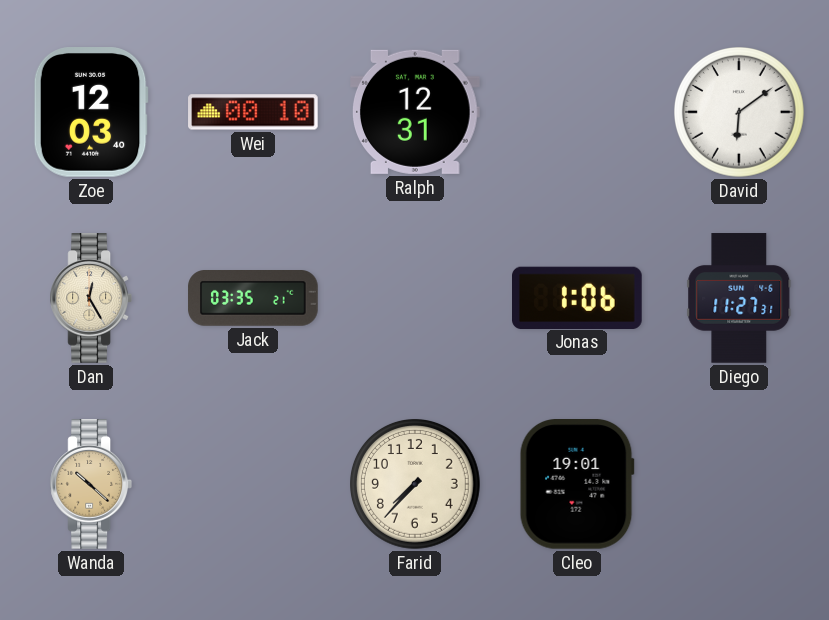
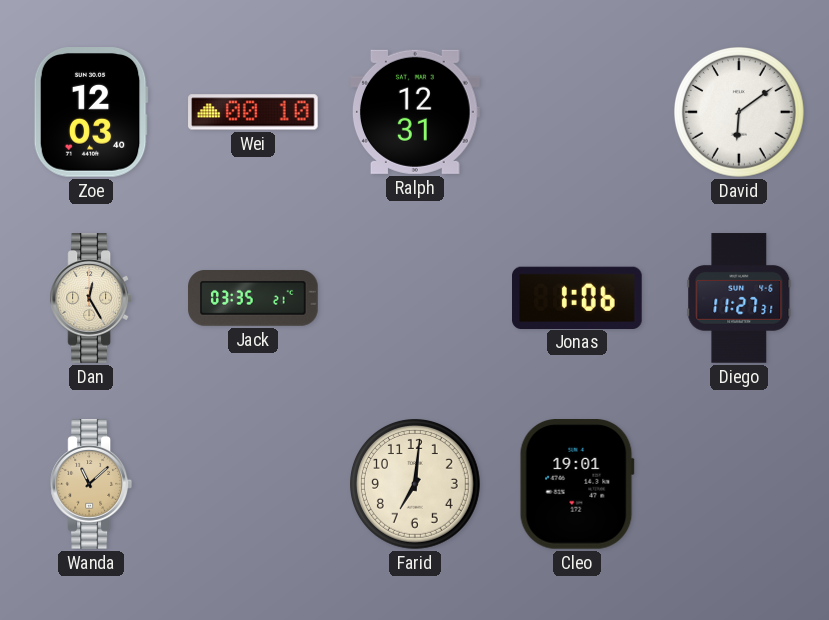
Wanda: 10:22 -> 11:08
Farid: 7:37 -> 7:01
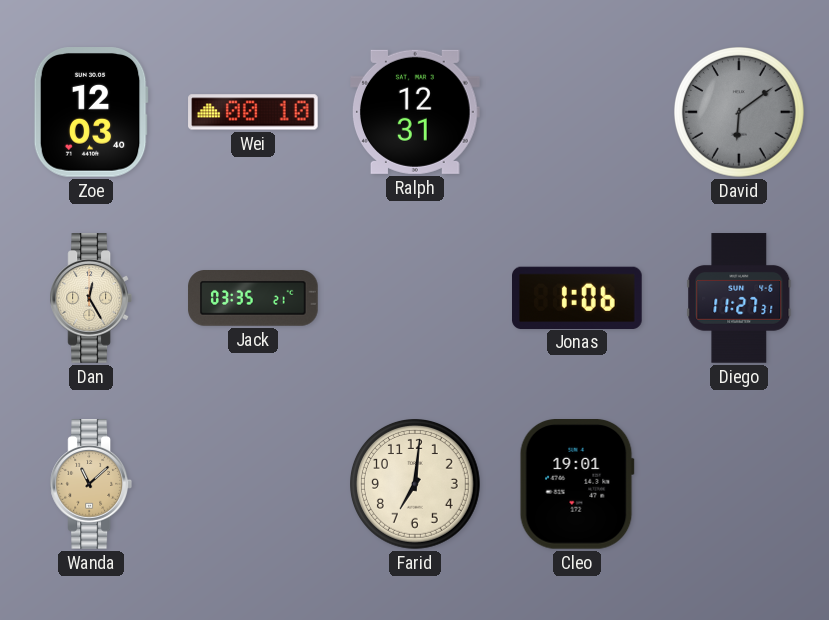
David dial: white -> grey
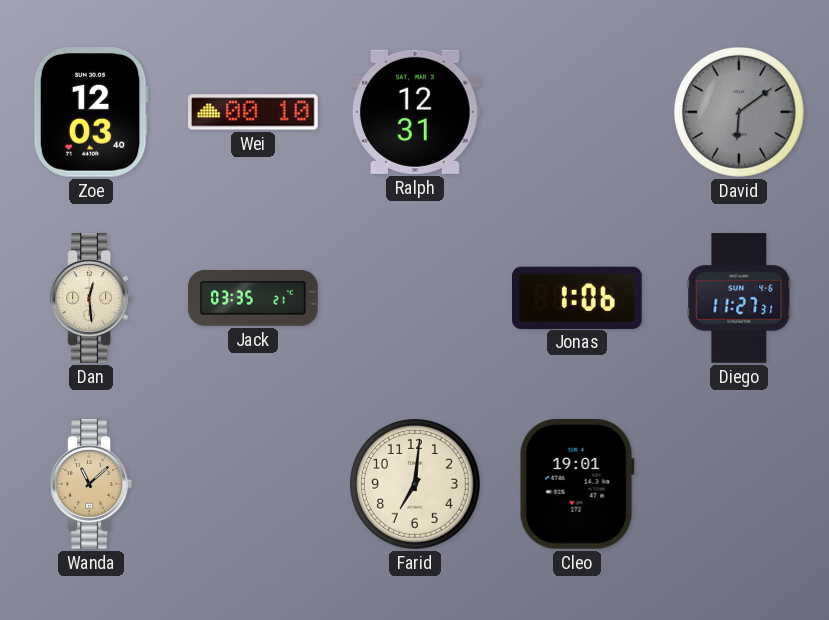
Dan: 12:25 -> 12:29
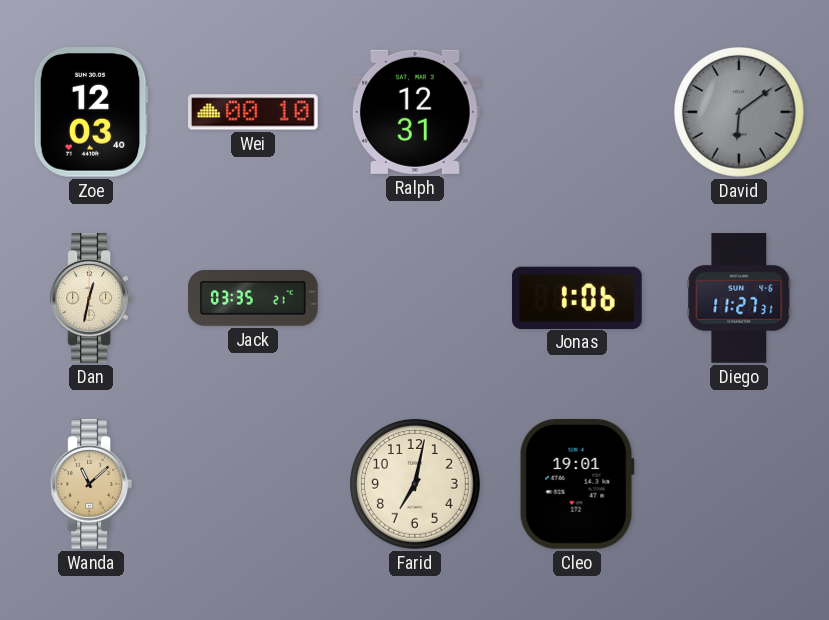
Dan: 12:29 -> 12:32
Farid: 7:01 -> 7:02
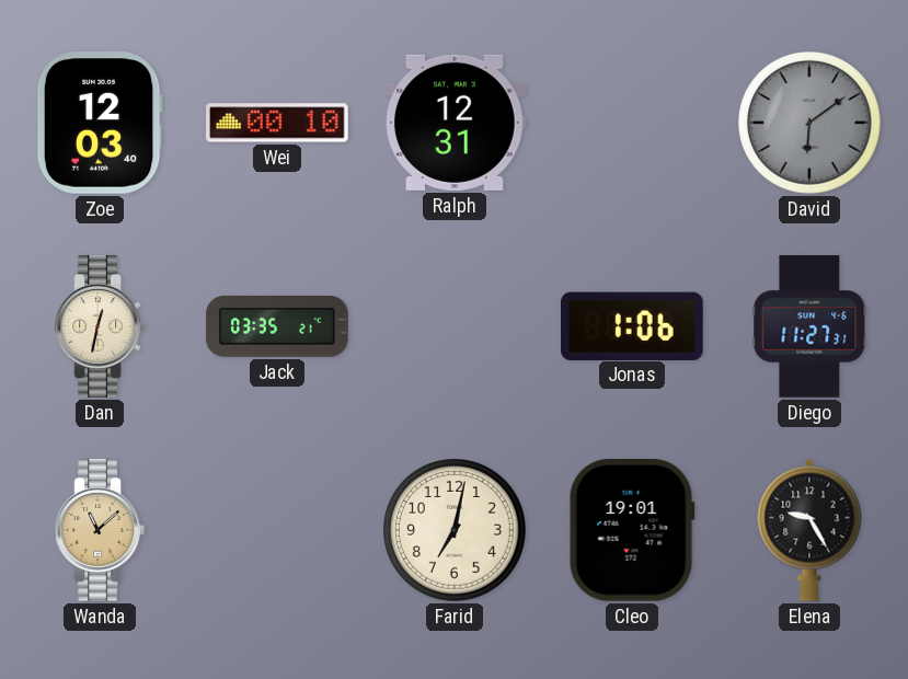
Elena: none -> 9:25
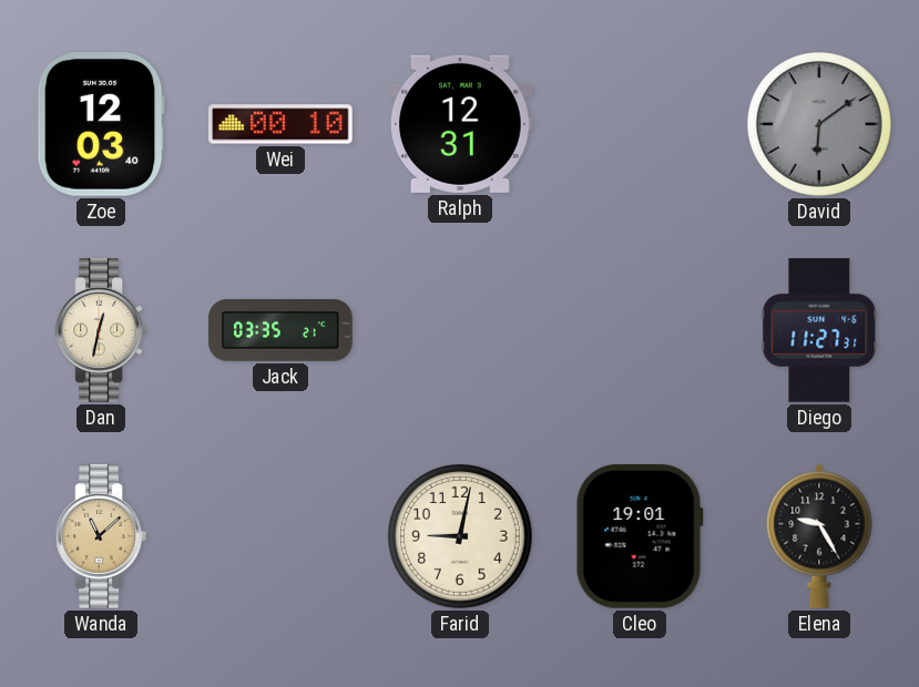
Jonas: 1:06 -> none
Farid: 7:02 -> 9:02
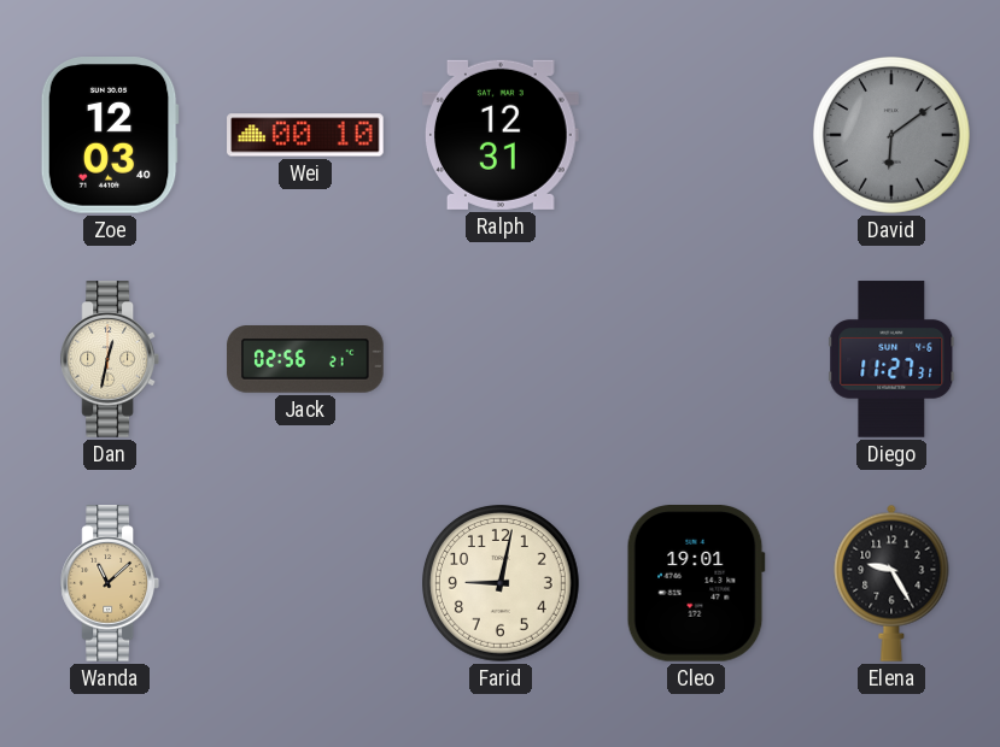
Jack: 03:35 -> 02:56
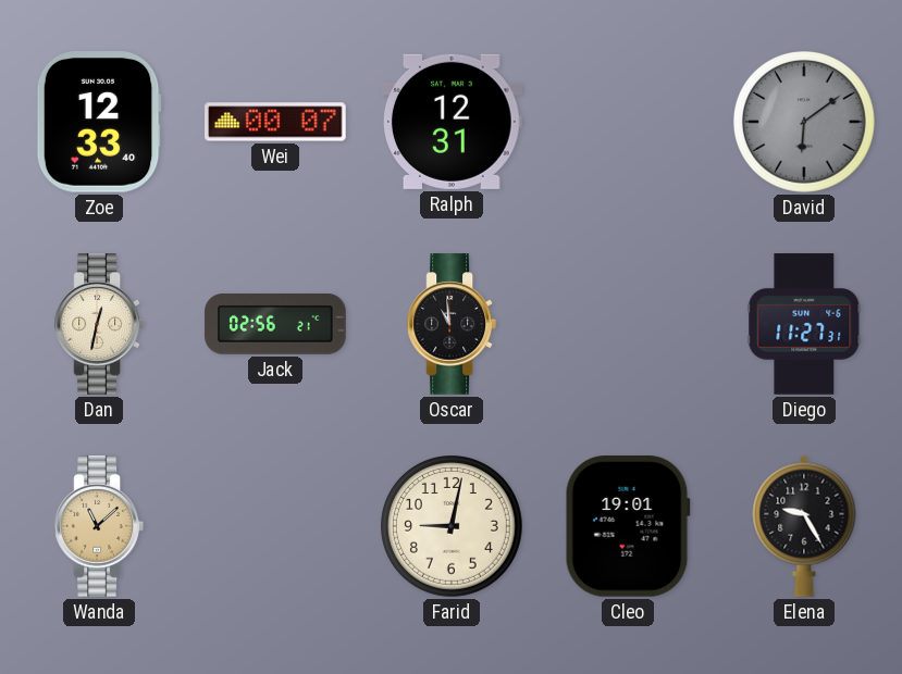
Zoe: 12:03 -> 12:33
Wei: 00:10 -> 00:07
Oscar: none -> 10:59
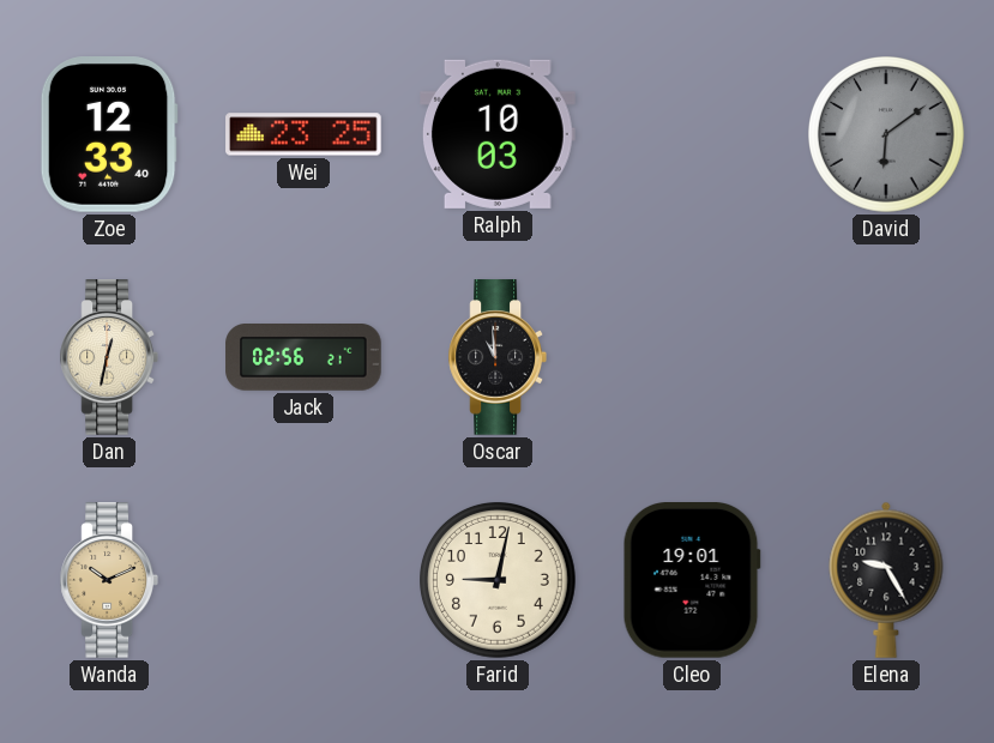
Wei: 00:07 -> 23:25
Ralph: 12:31 -> 10:03
Diego: 11:27 -> none
Wanda: 11:08 -> 10:11
